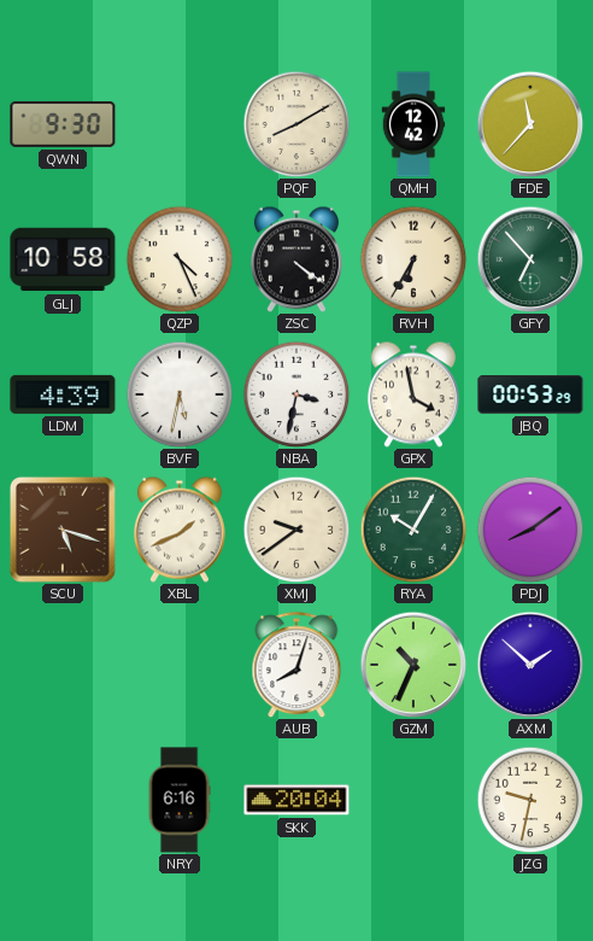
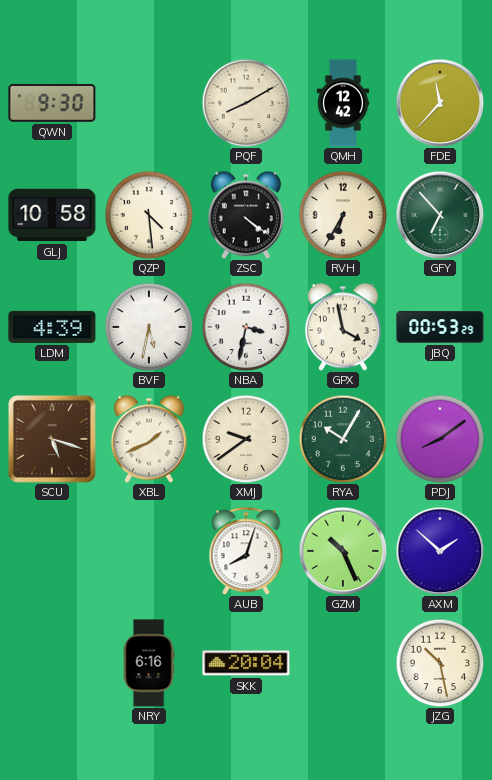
QZP: 4:26 -> 4:29
GZM: 10:34 -> 10:26
JZG: 9:32 -> 10:28
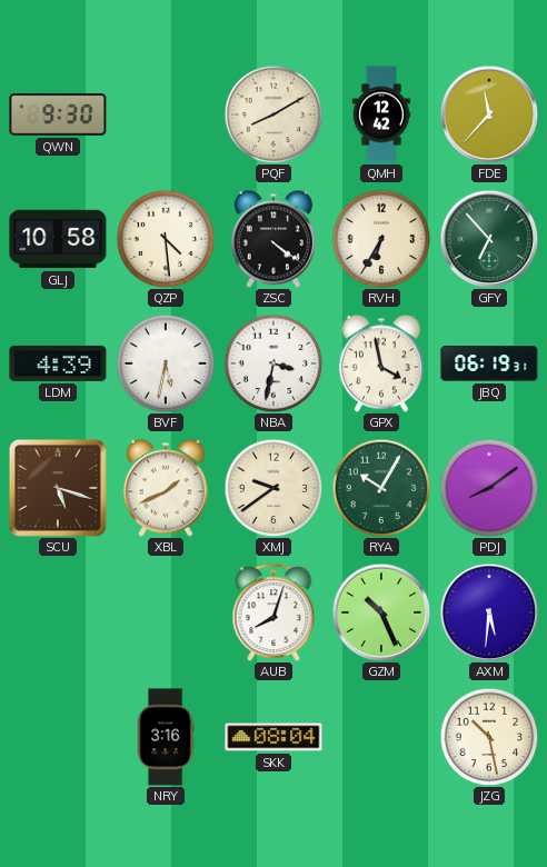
JBQ: 00:53 -> 06:19
AXM: 1:52 -> 5:31
NRY: 6:16 -> 3:16
SKK: 20:04 -> 08:04
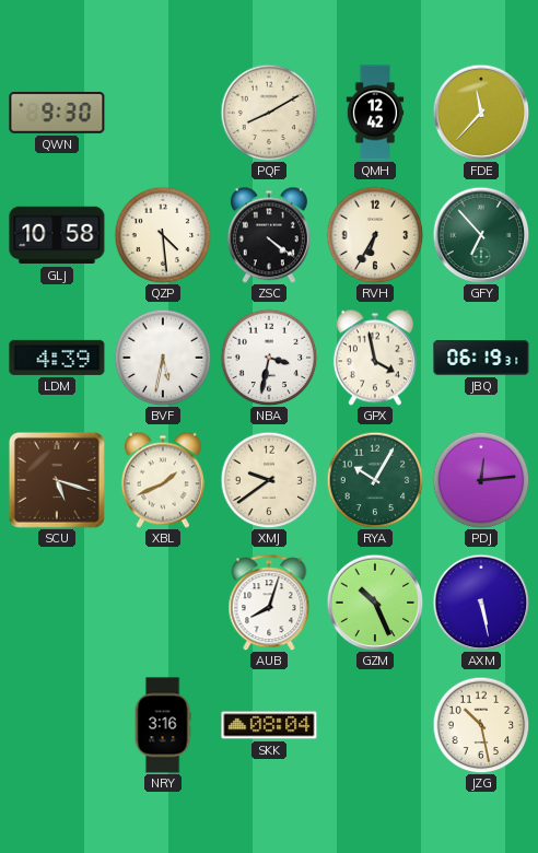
PDJ: 8:09 -> 12:14
AXM: 5:31 -> 5:28
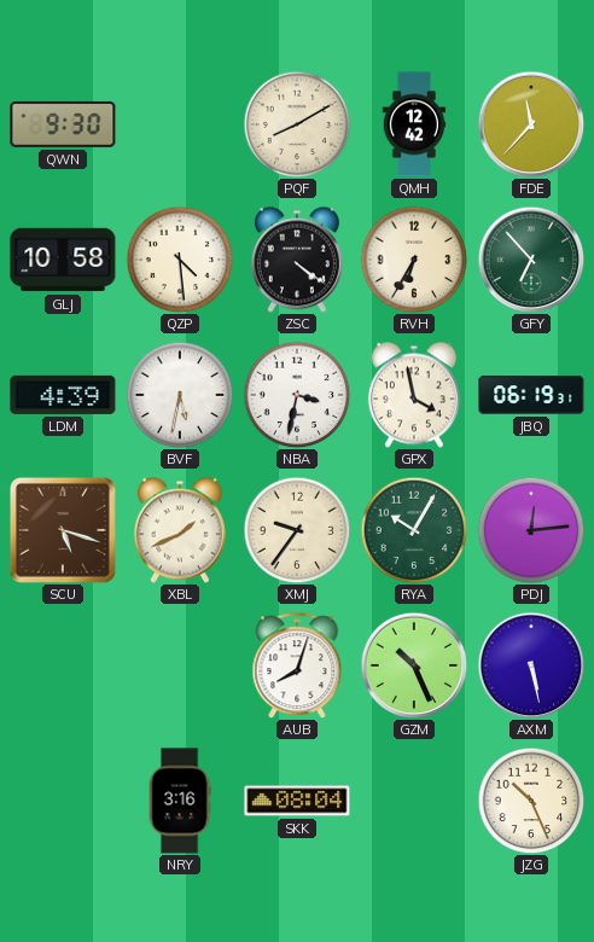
XMJ: 9:39 -> 9:36
JZG: 10:28 -> 10:26
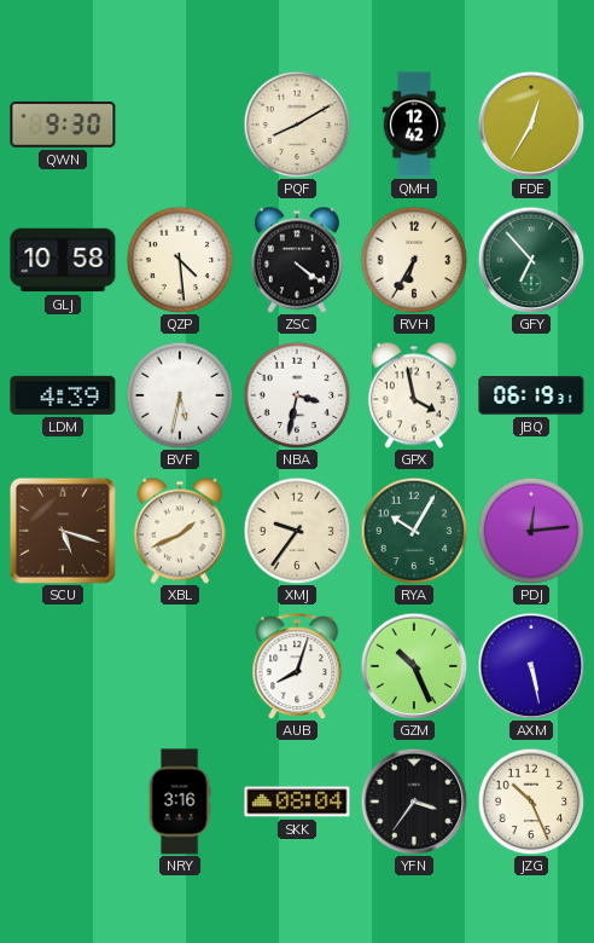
FDE: 11:37 -> 12:35
YFN: none -> 3:36
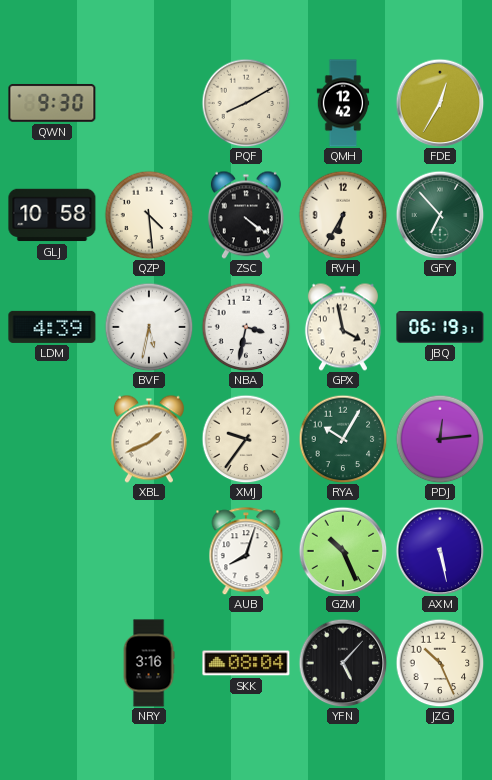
SCU: 5:18 -> none
YFN: 3:36 -> 5:07
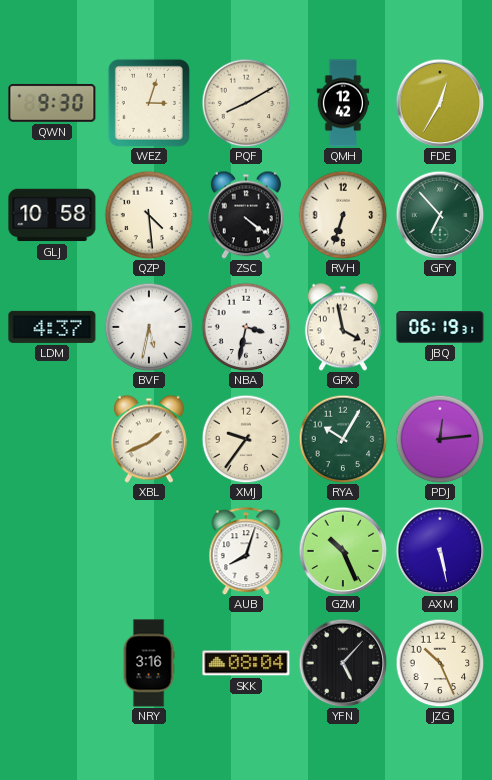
WEZ: none -> 3:03
RVH: 6:35 -> 6:33
LDM: 4:39 -> 4:37
